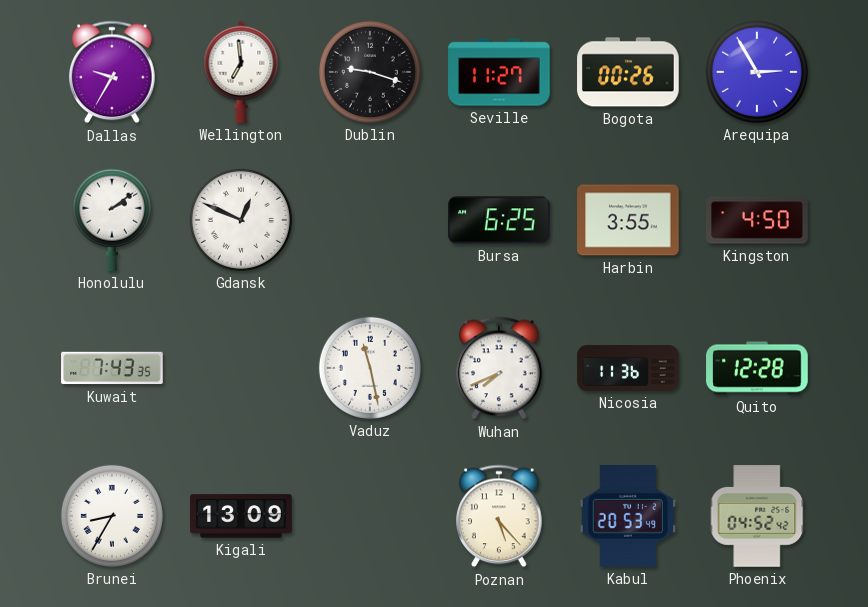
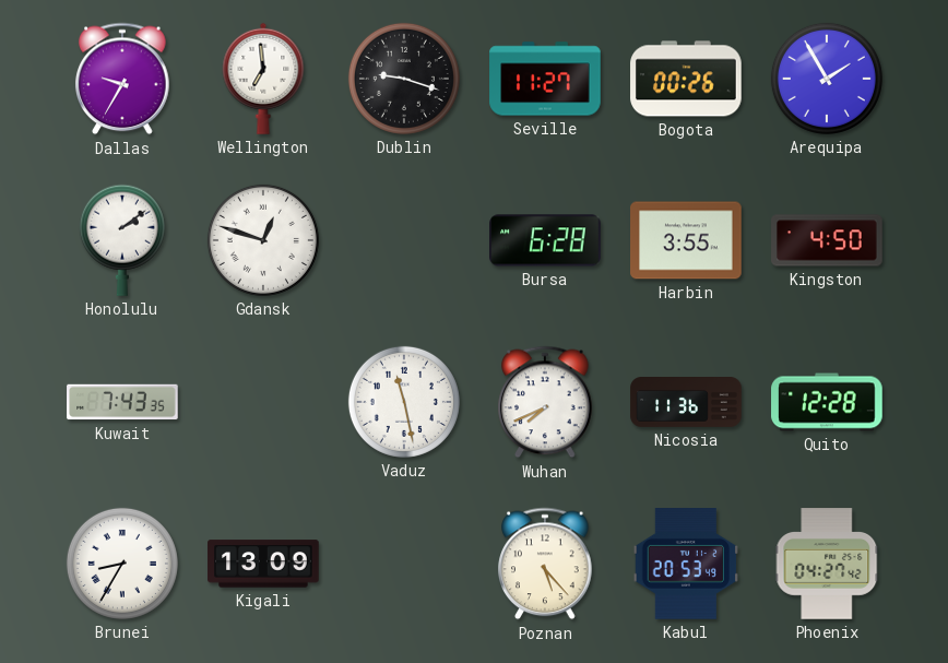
Arequipa: 2:55 -> 1:55
Gdansk: 12:49 -> 12:48
Bursa: 6:25 -> 6:28
Phoenix: 04:52 -> 04:27
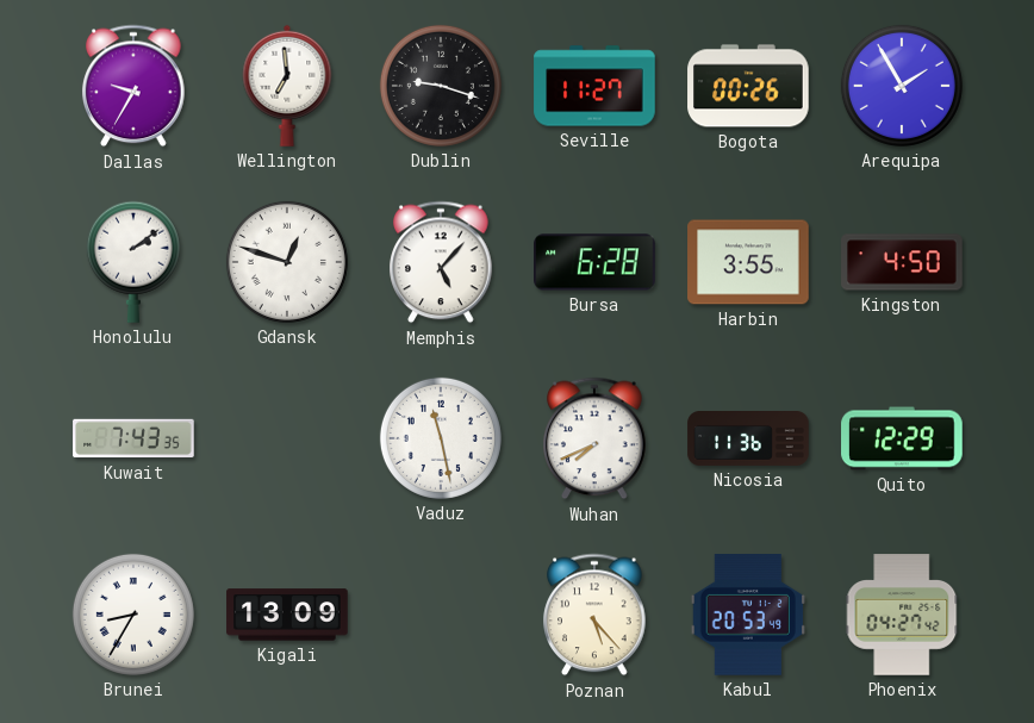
Memphis: none -> 5:07
Quito: 12:28 -> 12:29
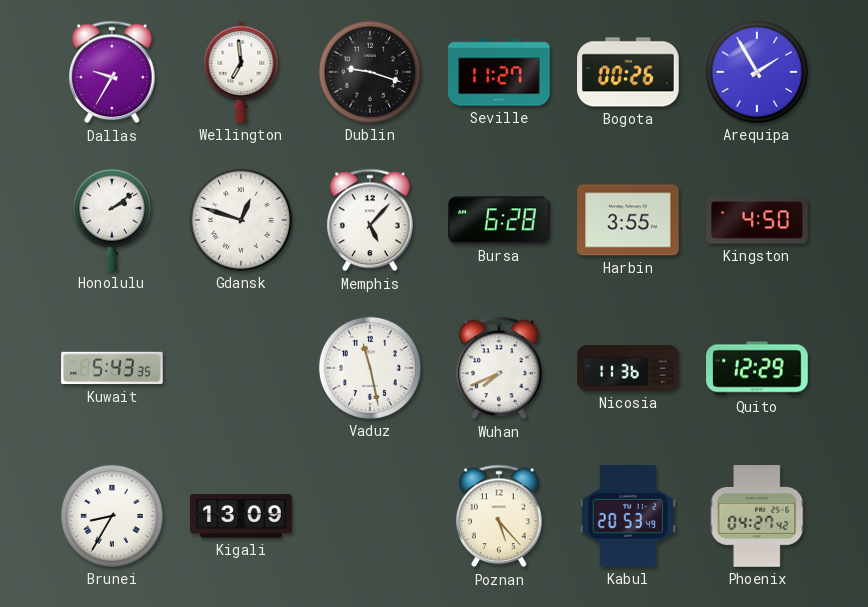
Kuwait: 7:43 -> 5:43
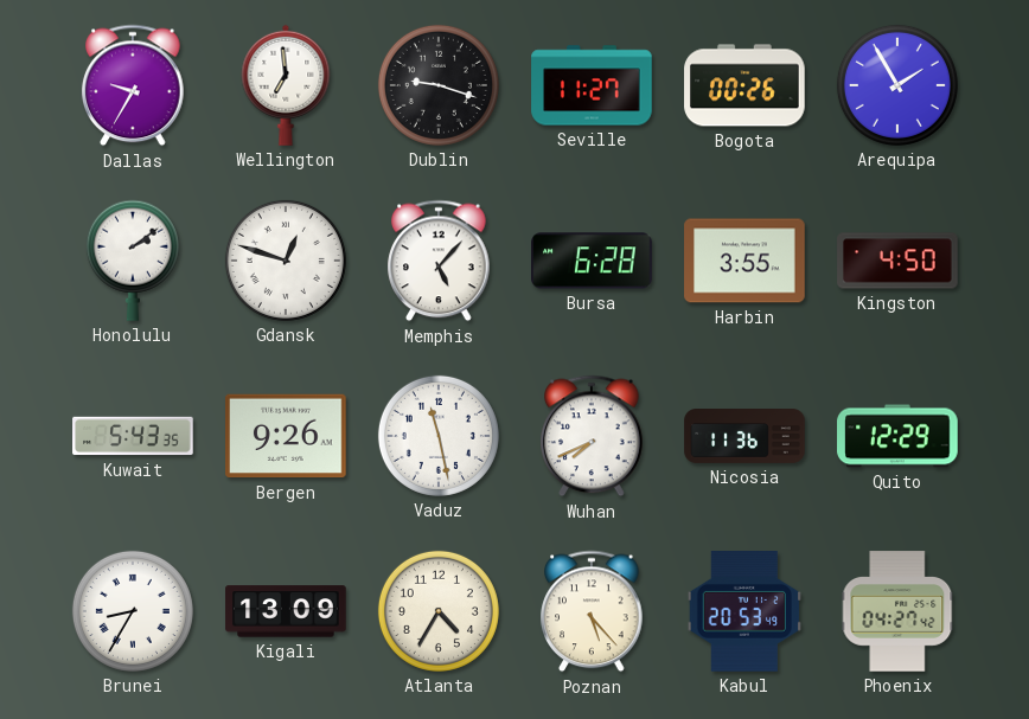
Bergen: none -> 9:26
Atlanta: none -> 4:35
